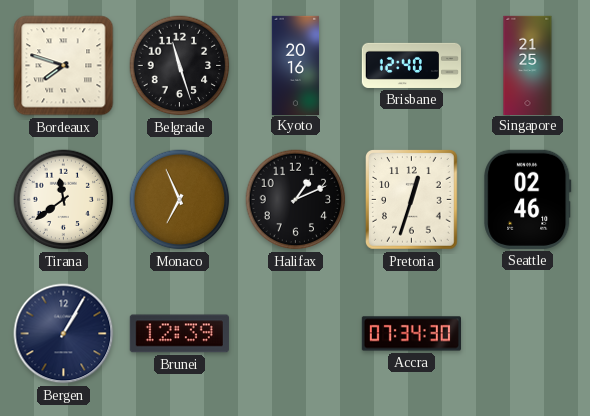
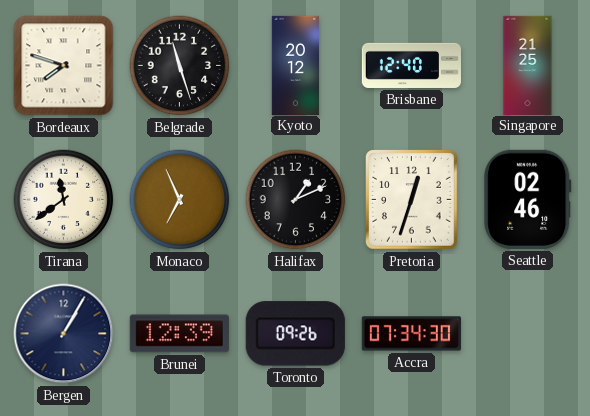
Kyoto: 20:16 -> 20:12
Toronto: none -> 09:26
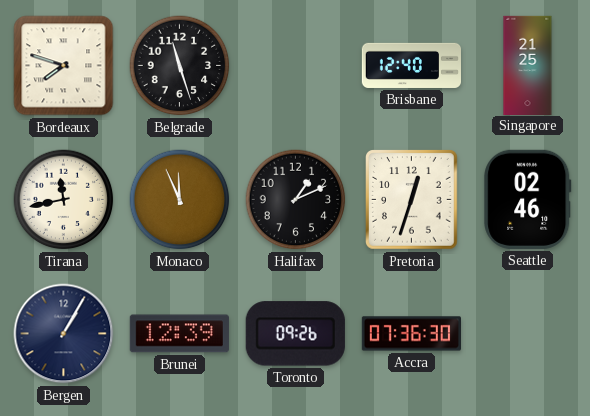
Kyoto: 20:12 -> none
Tirana: 11:39 -> 11:43
Monaco: 6:56 -> 11:56
Accra: 07:34 -> 07:36
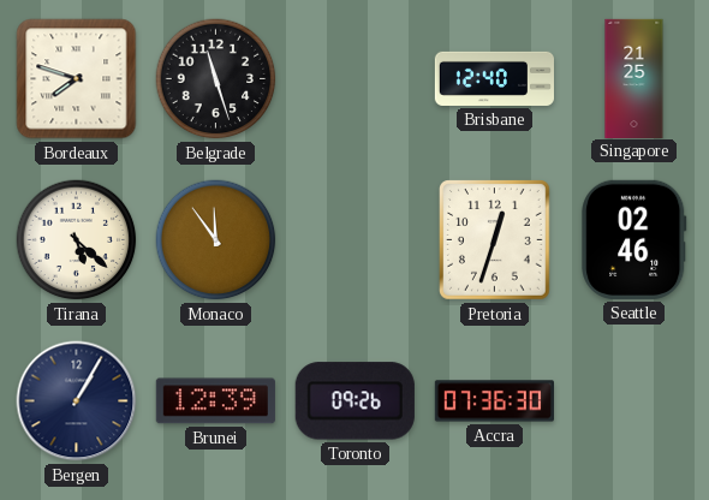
Tirana: 11:43 -> 5:22
Monaco: 11:56 -> 11:54
Halifax: 1:11 -> none
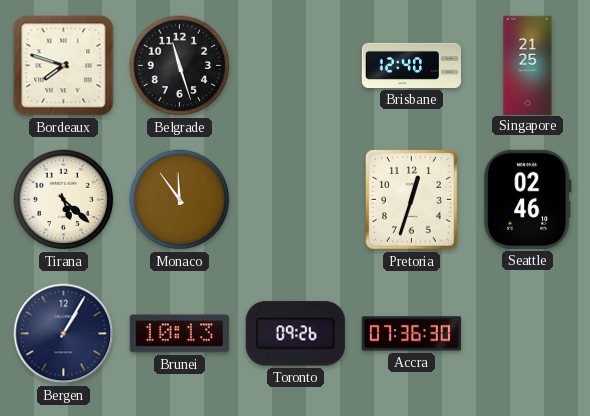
Brunei: 12:39 -> 10:13
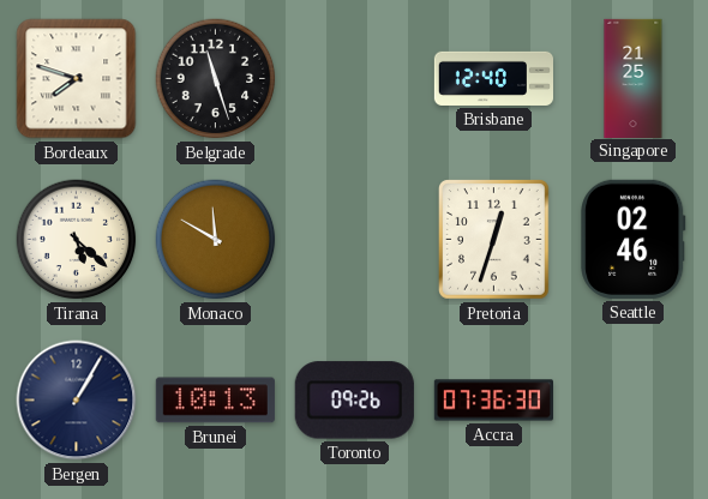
Monaco: 11:54 -> 11:50
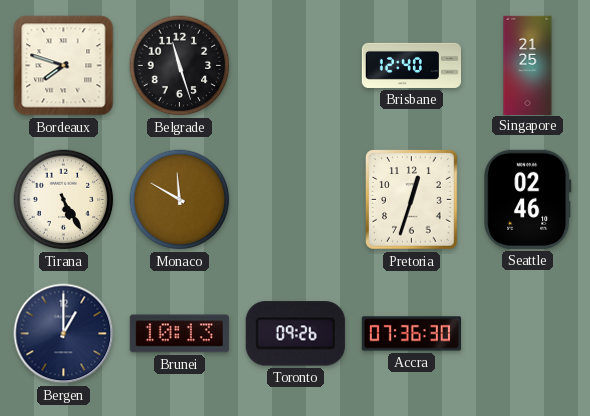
Tirana: 5:22 -> 5:25
Bergen: 1:05 -> 1:00
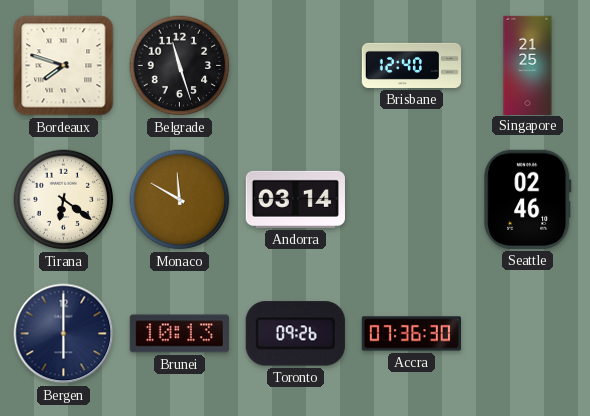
Tirana: 5:25 -> 6:21
Andorra: none -> 03:14
Pretoria: 12:33 -> none
Bergen: 1:00 -> 6:00
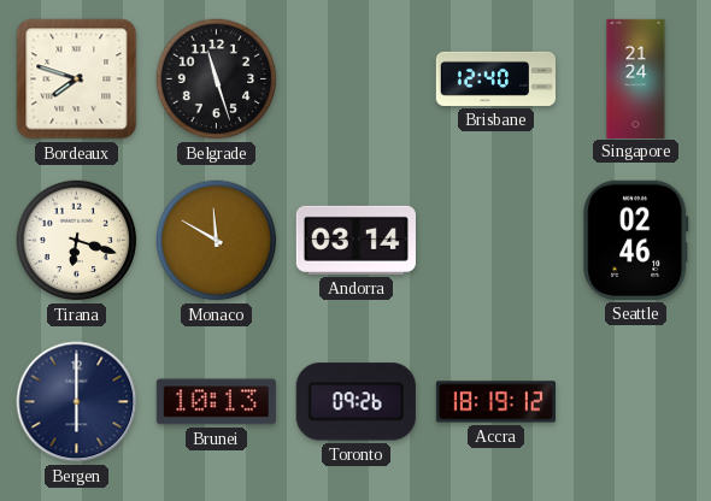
Singapore: 21:25 -> 21:24
Tirana: 6:21 -> 6:18
Accra: 07:36 -> 18:19
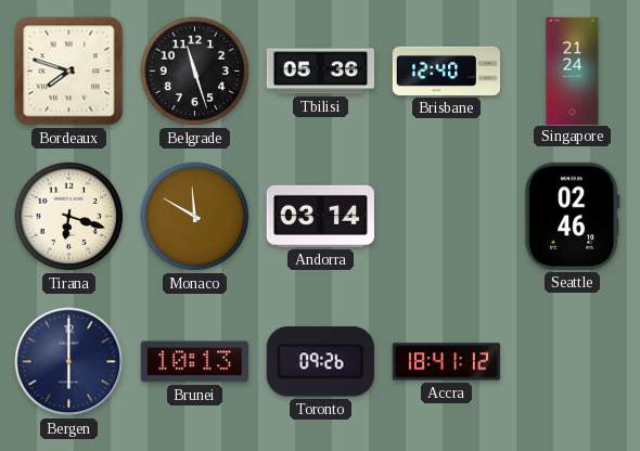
Tbilisi: none -> 05:36
Accra: 18:19 -> 18:41
